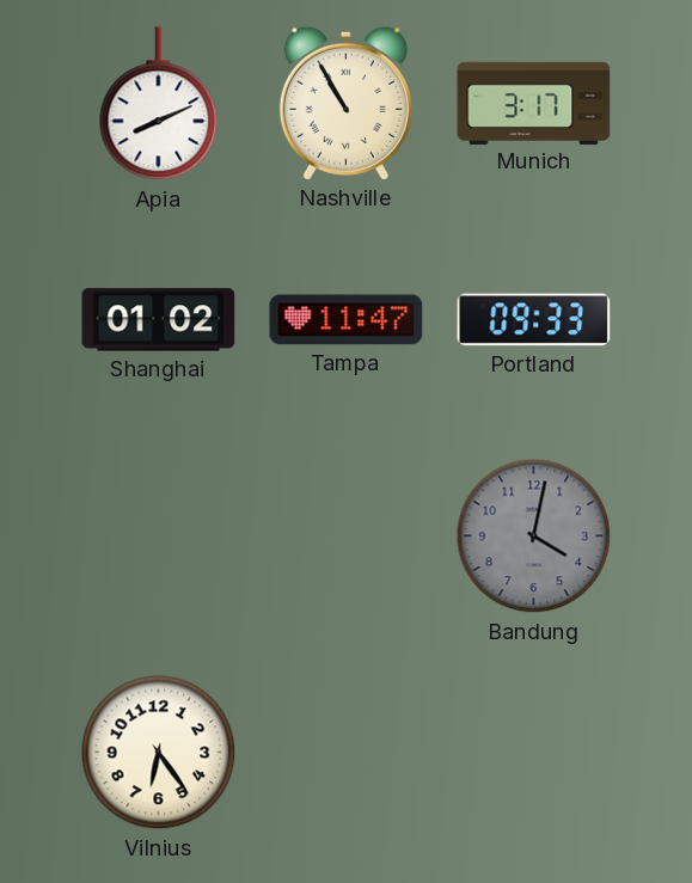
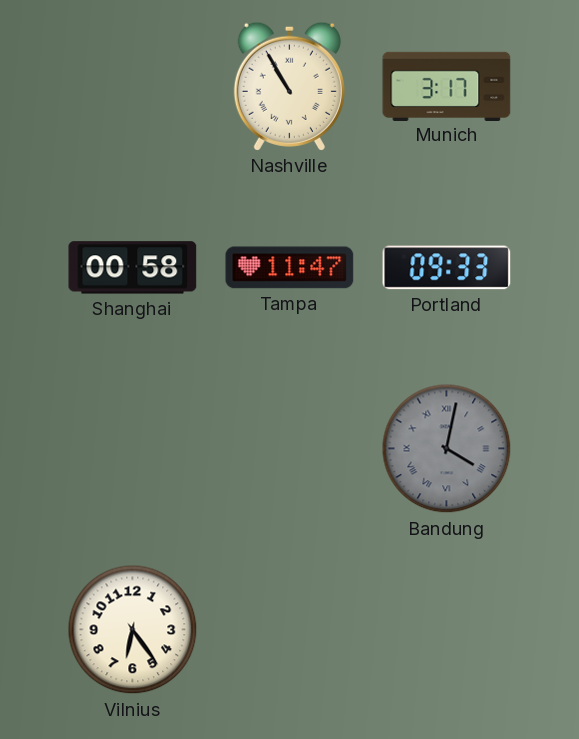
Apia: 8:11 -> none
Shanghai: 01:02 -> 00:58
Bandung numerals: Arabic -> Roman
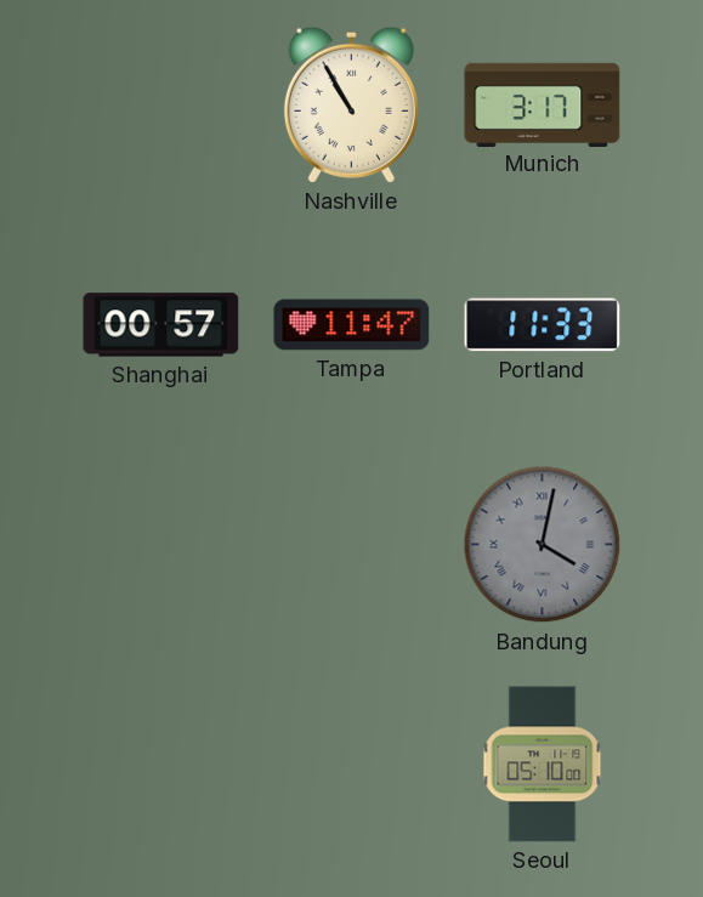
Shanghai: 00:58 -> 00:57
Portland: 09:33 -> 11:33
Vilnius: 6:24 -> none
Seoul: none -> 05:10
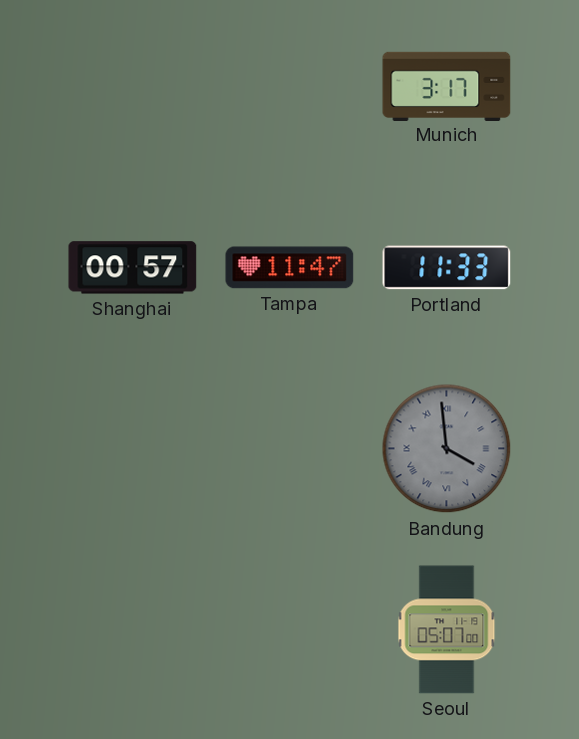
Nashville: 10:55 -> none
Bandung: 4:02 -> 3:59
Seoul: 05:10 -> 05:07
